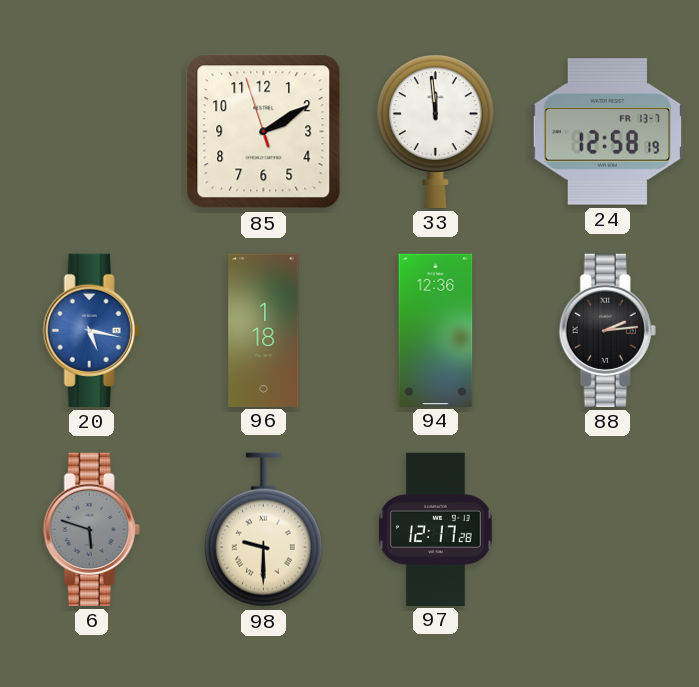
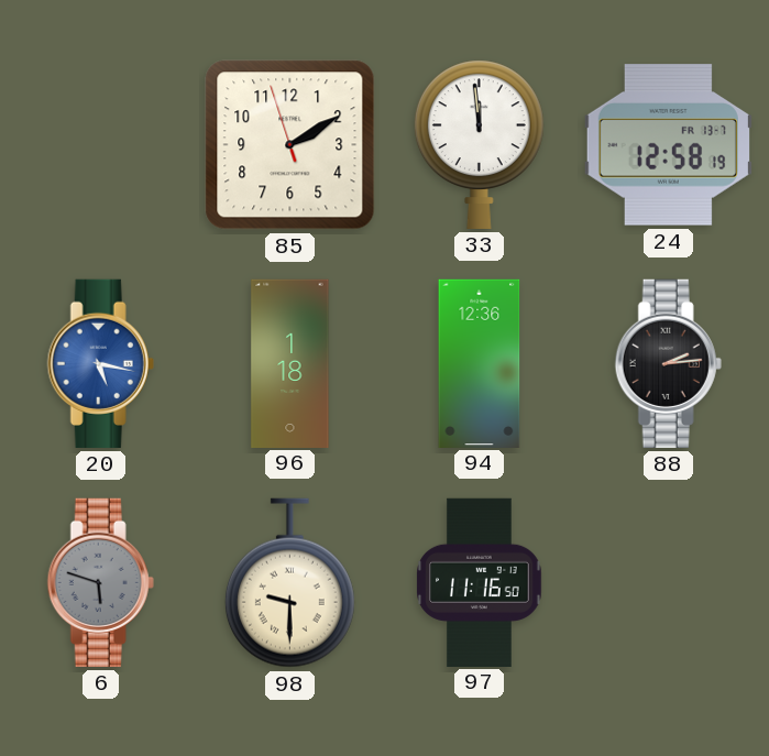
97: 12:17 -> 11:16
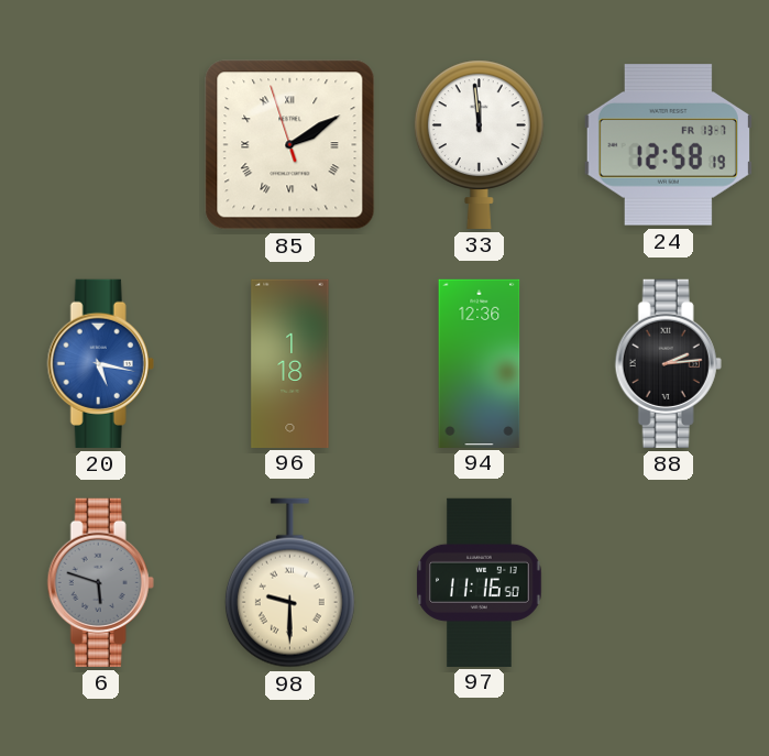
85 numerals: Arabic -> Roman
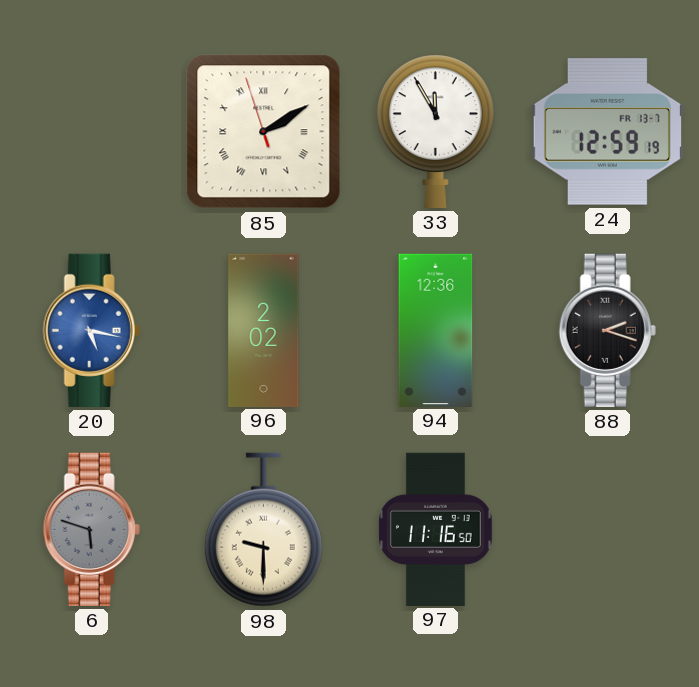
33: 11:59 -> 11:55
24: 12:58 -> 12:59
96: 1:18 -> 2:02
88: 2:14 -> 2:18
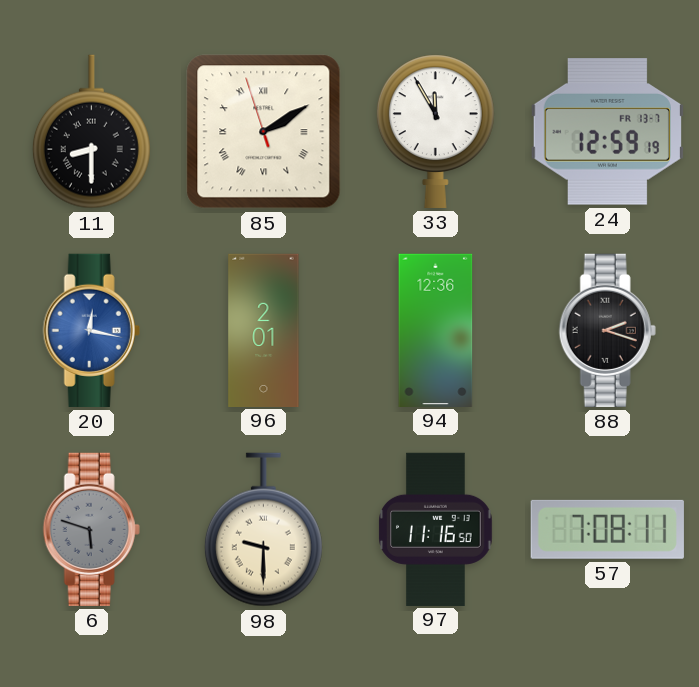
11: none -> 8:30
20: 5:17 -> 12:17
96: 2:02 -> 2:01
57: none -> 7:08
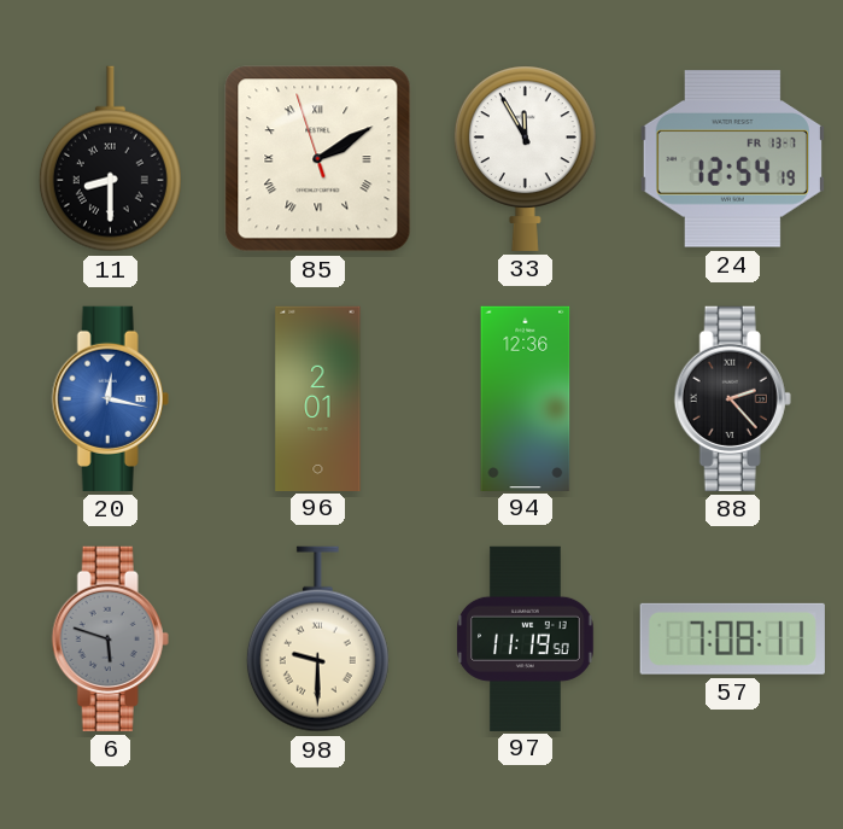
24: 12:59 -> 12:54
88: 2:18 -> 2:23
97: 11:16 -> 11:19
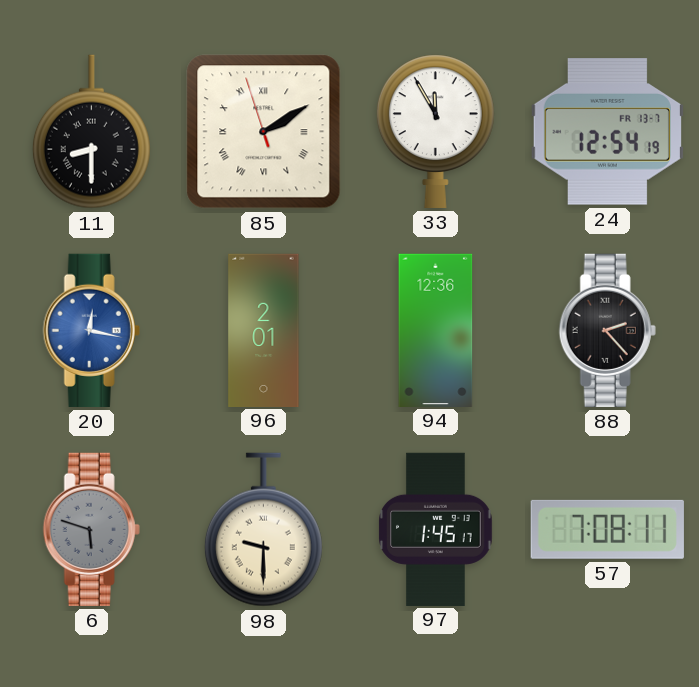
97: 11:19 -> 1:45
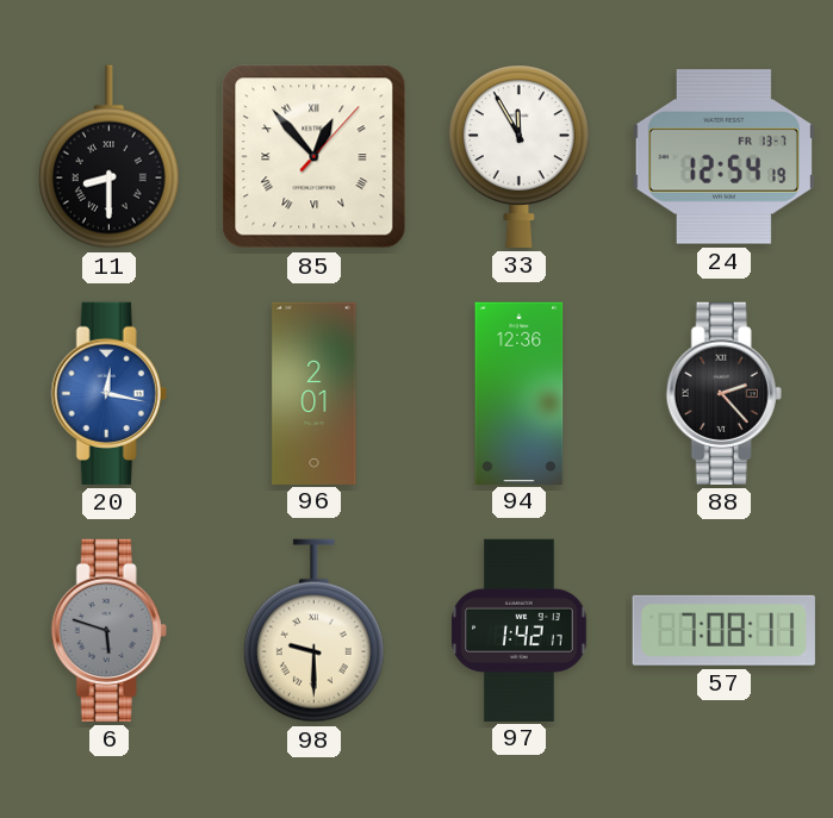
85: 2:09 -> 12:53
97: 1:45 -> 1:42
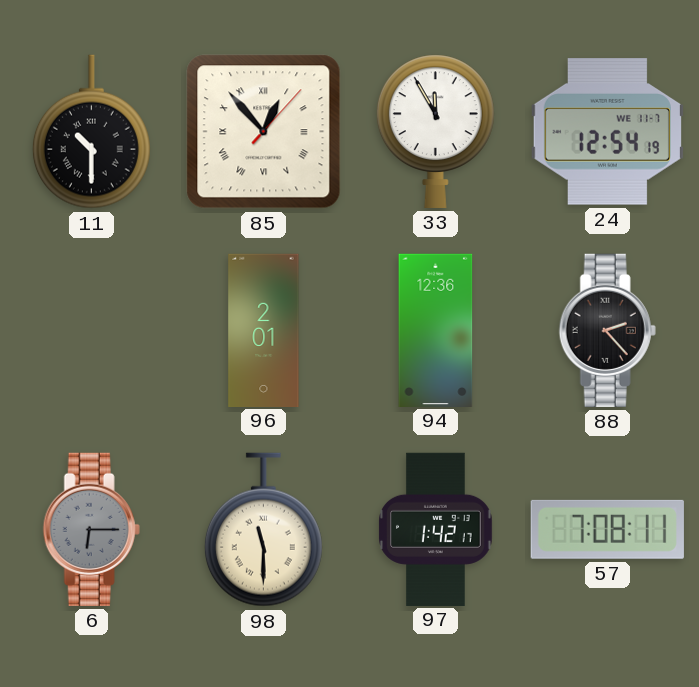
11: 8:30 -> 10:30
24 date: FR 13-7 -> WE 11-7
20: 12:17 -> none
6: 5:48 -> 6:15
98: 9:30 -> 11:30
